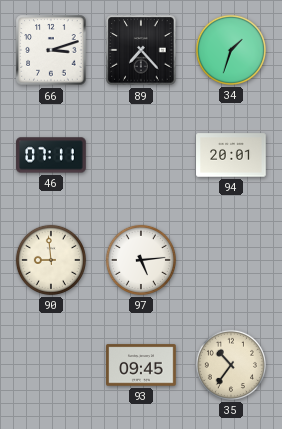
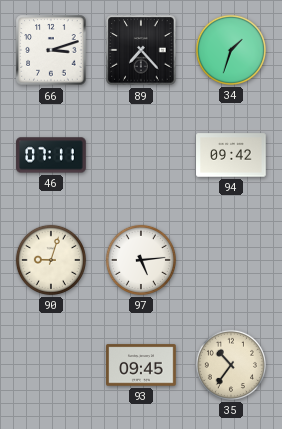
94: 20:01 -> 09:42
90: 8:59 -> 9:03
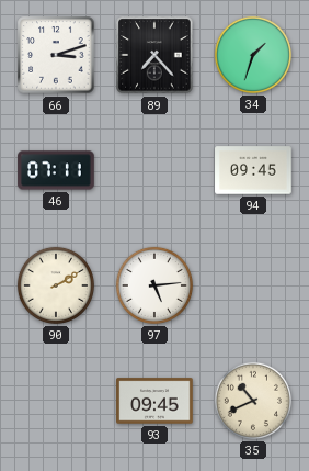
94: 09:42 -> 09:45
90: 9:03 -> 2:10
35: 10:36 -> 10:41
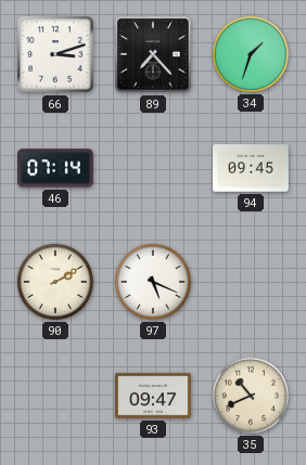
46: 07:11 -> 07:14
97: 5:14 -> 5:19
93: 09:45 -> 09:47
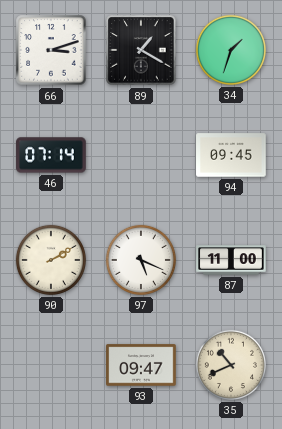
89: 7:23 -> 1:20
87: none -> 11:00
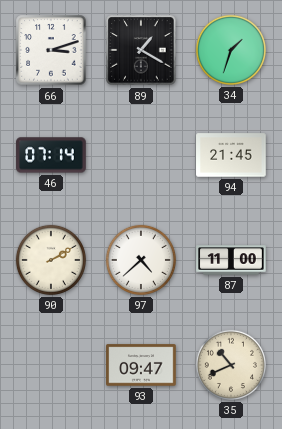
94: 09:45 -> 21:45
97: 5:19 -> 4:38
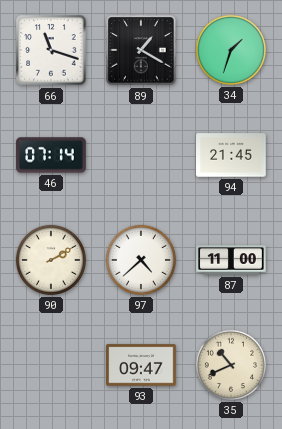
66: 3:12 -> 11:18
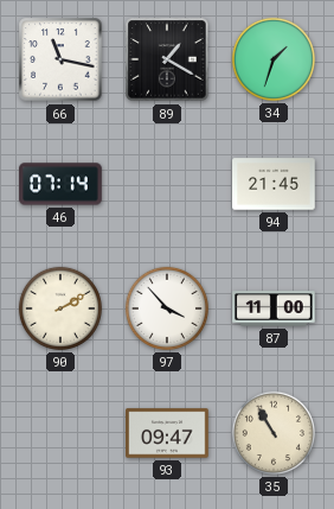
66: 11:18 -> 11:17
97: 4:38 -> 3:53
35: 10:41 -> 10:55
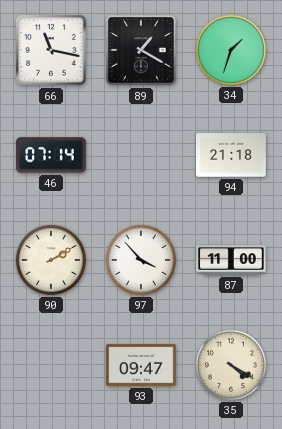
94: 21:45 -> 21:18
35: 10:55 -> 4:20
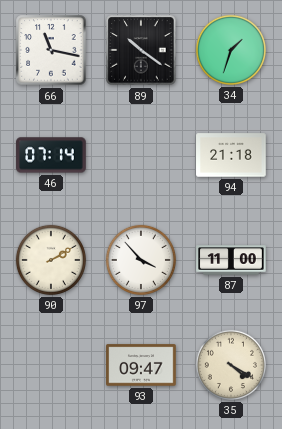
89: 1:20 -> 10:21
